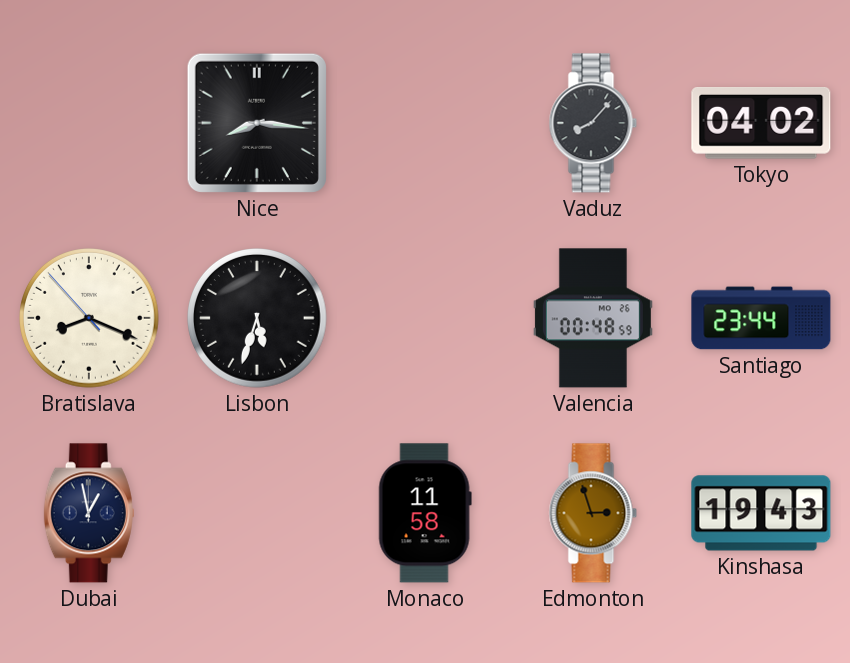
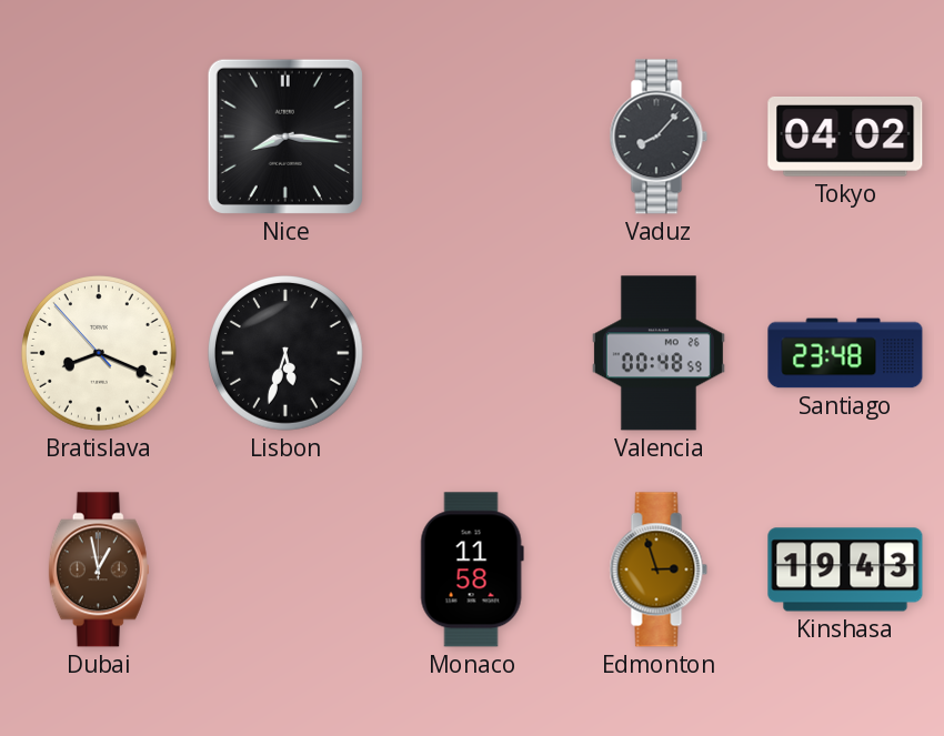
Santiago: 23:44 -> 23:48
Dubai dial: navy -> brown
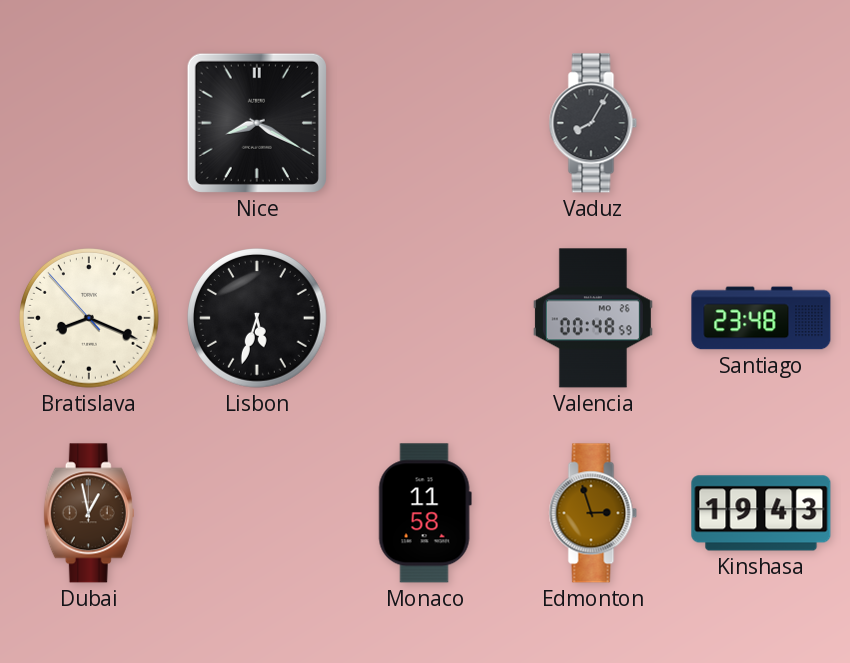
Nice: 8:16 -> 8:20
Vaduz: 8:07 -> 8:05
Tokyo: 04:02 -> none
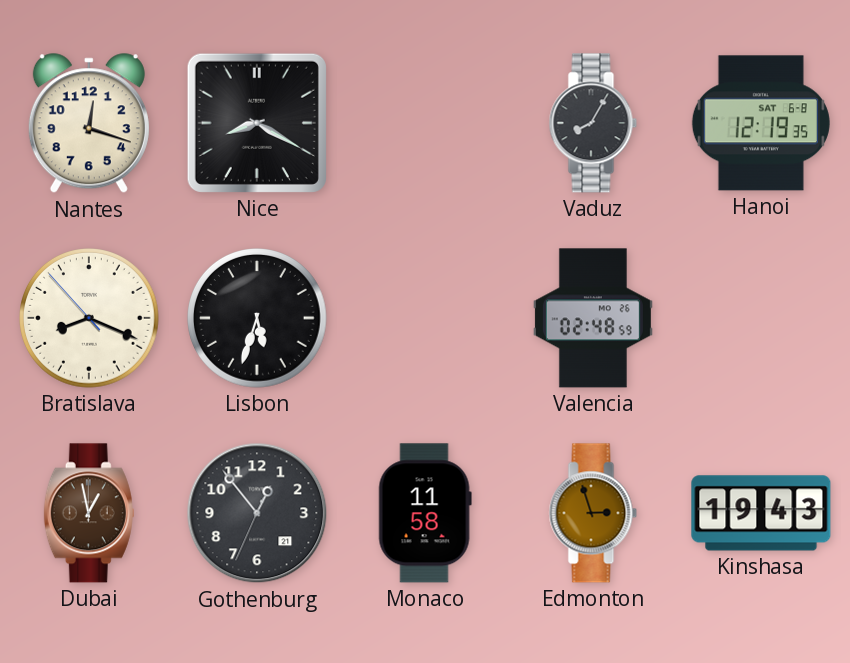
Nantes: none -> 12:18
Hanoi: none -> 12:19
Valencia: 00:48 -> 02:48
Santiago: 23:48 -> none
Gothenburg: none -> 12:53
